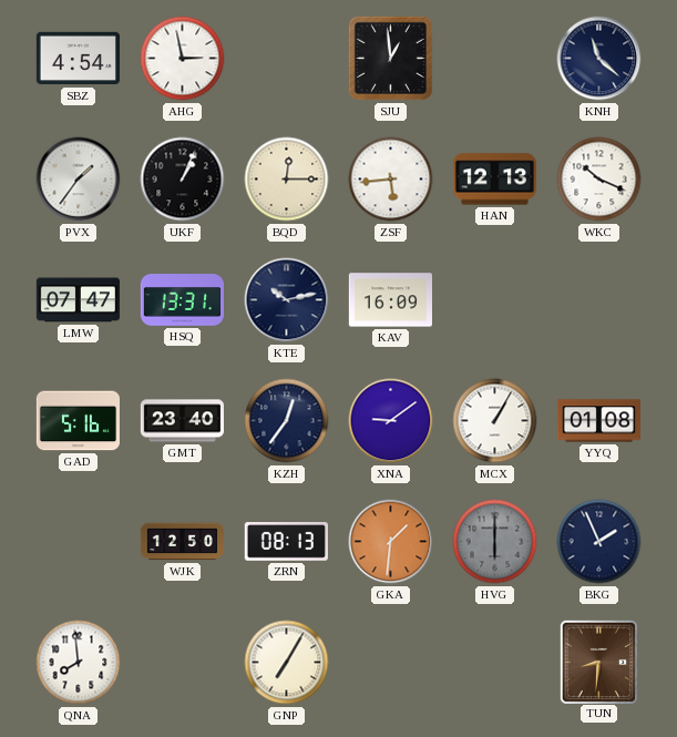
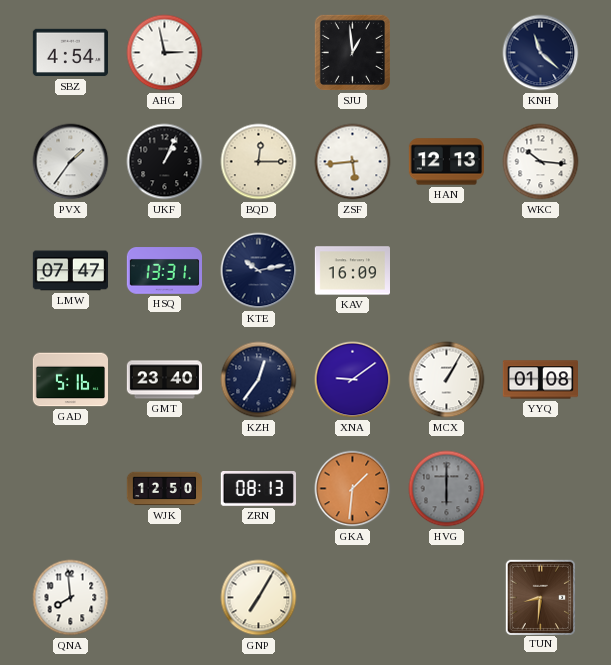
WKC: 10:19 -> 10:16
BKG: 1:56 -> none
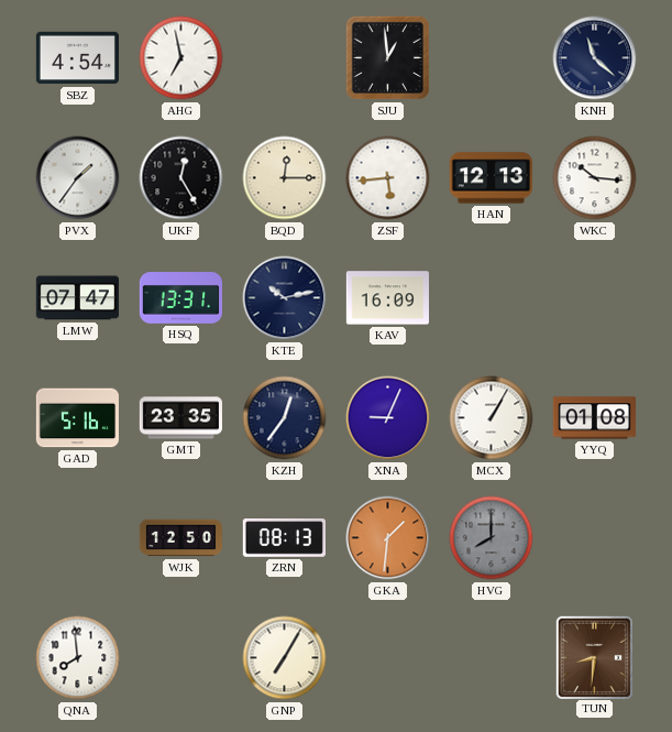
AHG: 2:58 -> 6:58
UKF: 1:04 -> 12:25
GMT: 23:40 -> 23:35
XNA: 9:09 -> 9:04
HVG: 6:00 -> 8:00
